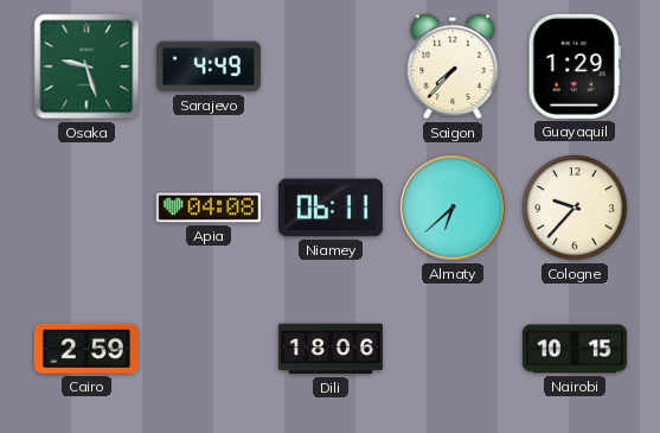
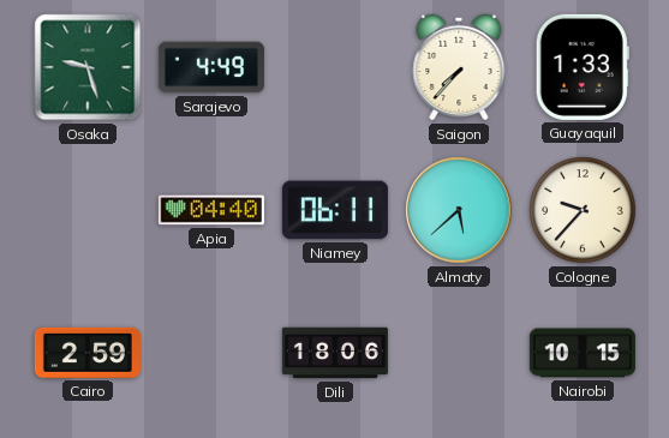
Guayaquil: 1:29 -> 1:33
Apia: 04:08 -> 04:40
Almaty: 6:38 -> 5:38
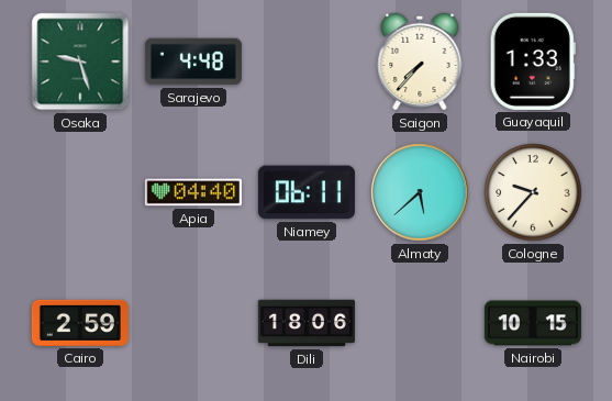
Sarajevo: 4:49 -> 4:48
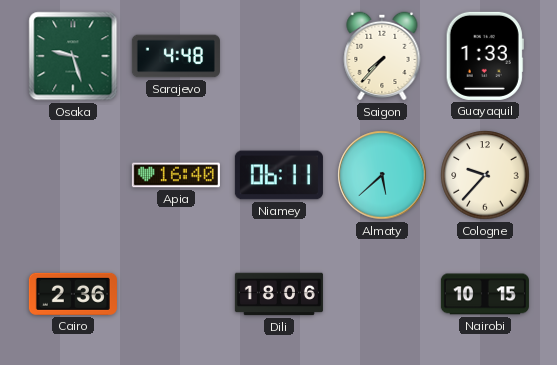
Apia: 04:40 -> 16:40
Cairo: 2:59 -> 2:36
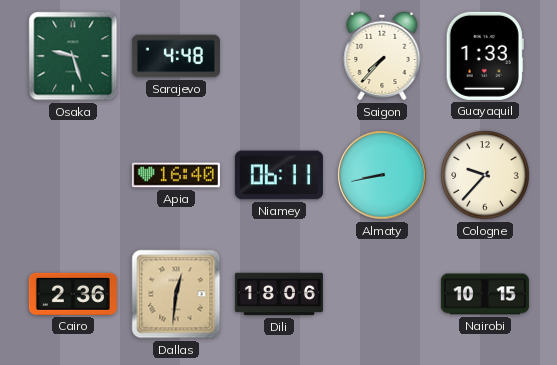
Almaty: 5:38 -> 8:43
Dallas: none -> 12:31
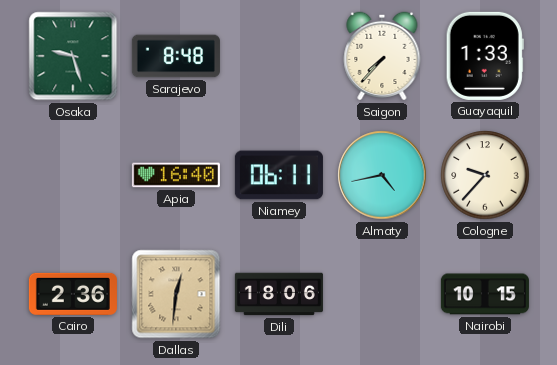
Sarajevo: 4:48 -> 8:48
Almaty: 8:43 -> 4:43
